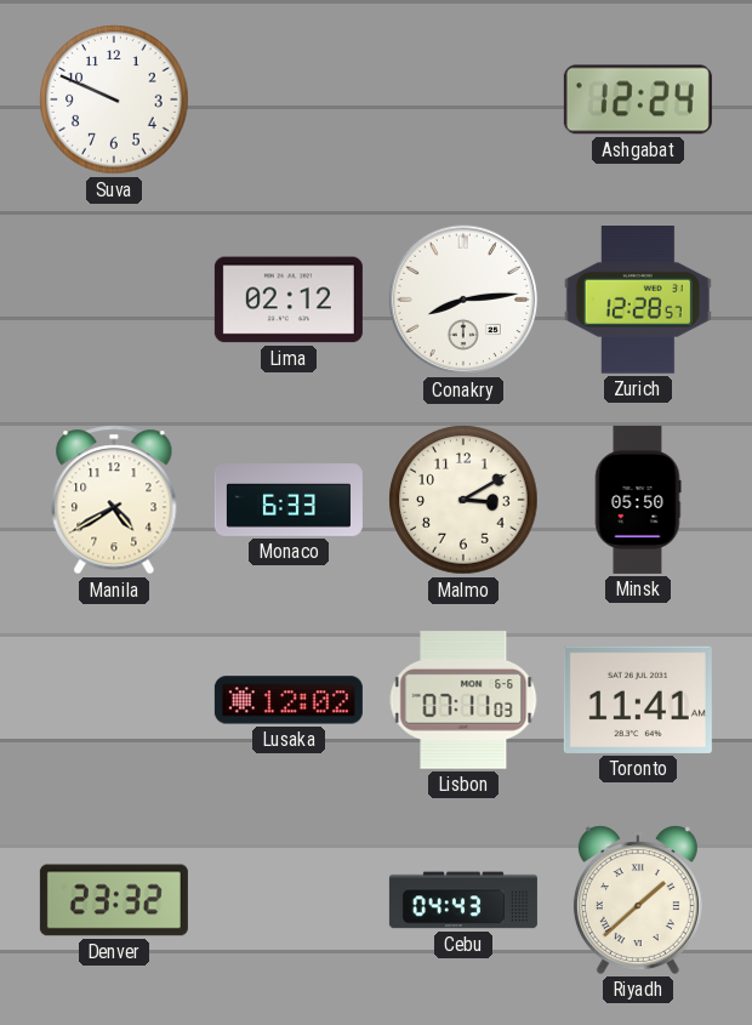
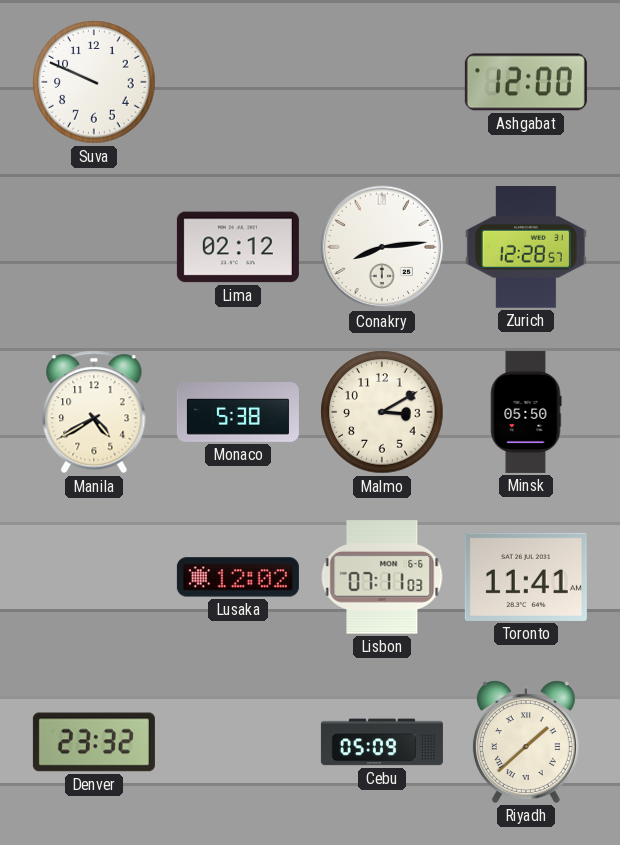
Ashgabat: 12:24 -> 12:00
Monaco: 6:33 -> 5:38
Cebu: 04:43 -> 05:09
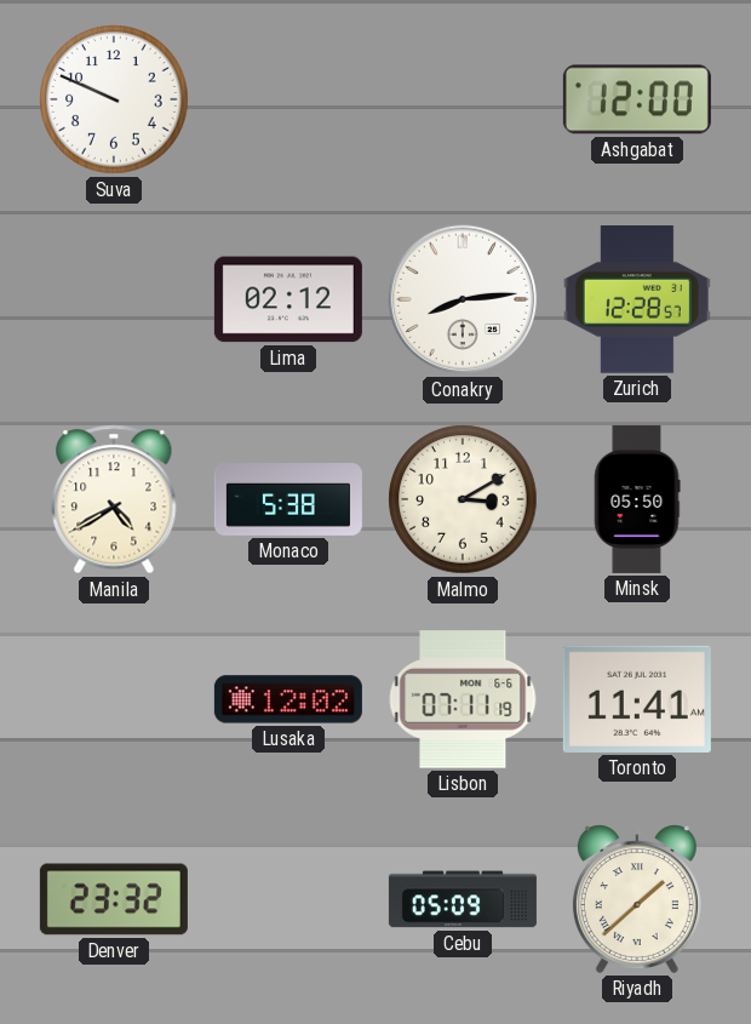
Lisbon: 07:11:03 -> 07:11:19
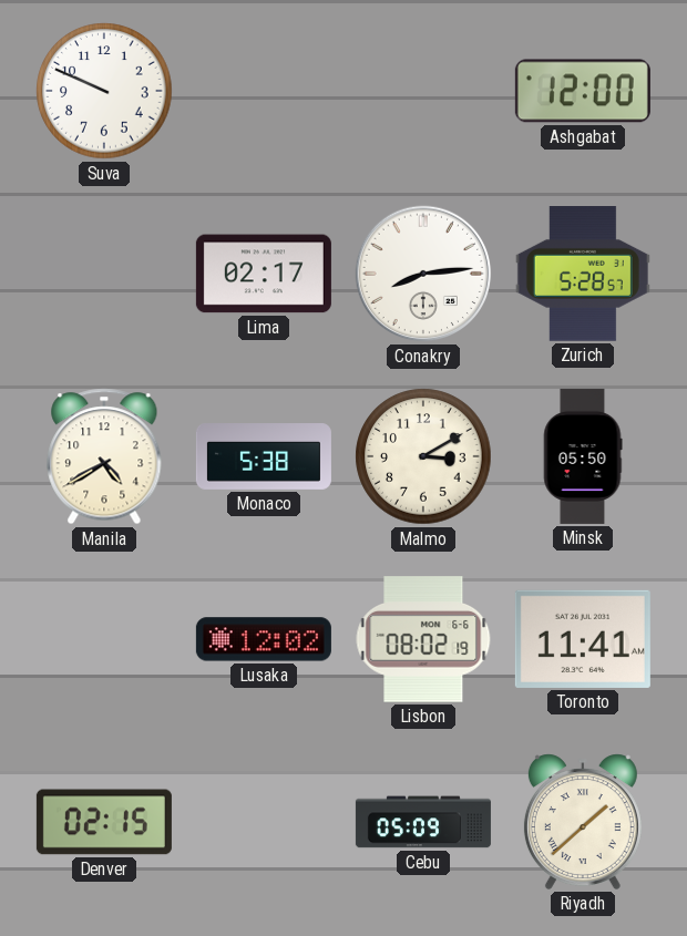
Lima: 02:12 -> 02:17
Zurich: 12:28 -> 5:28
Lisbon: 07:11 -> 08:02
Denver: 23:32 -> 02:15
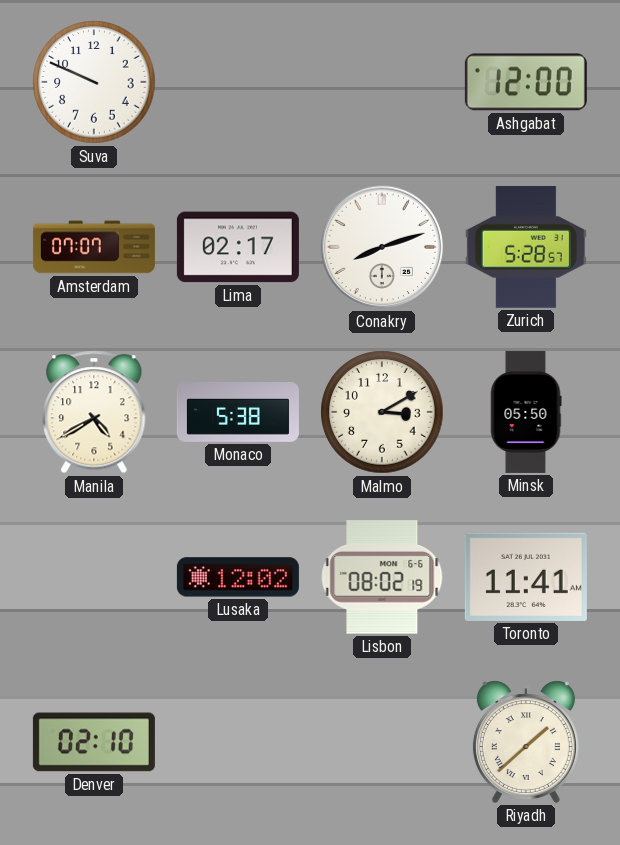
Amsterdam: none -> 07:07
Conakry: 8:14 -> 8:12
Denver: 02:15 -> 02:10
Cebu: 05:09 -> none
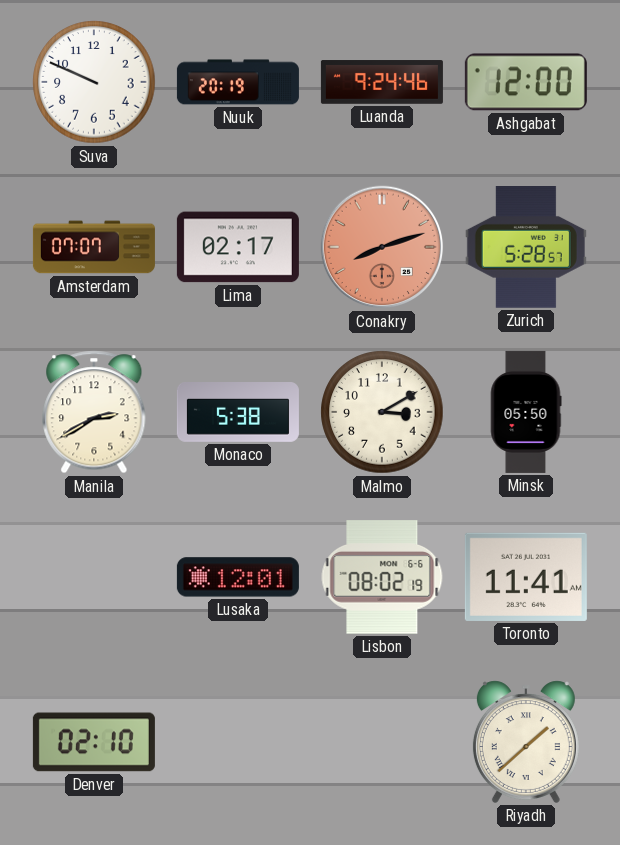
Nuuk: none -> 20:19
Luanda: none -> 9:24
Conakry dial: white -> salmon
Manila: 4:40 -> 2:40
Lusaka: 12:02 -> 12:01
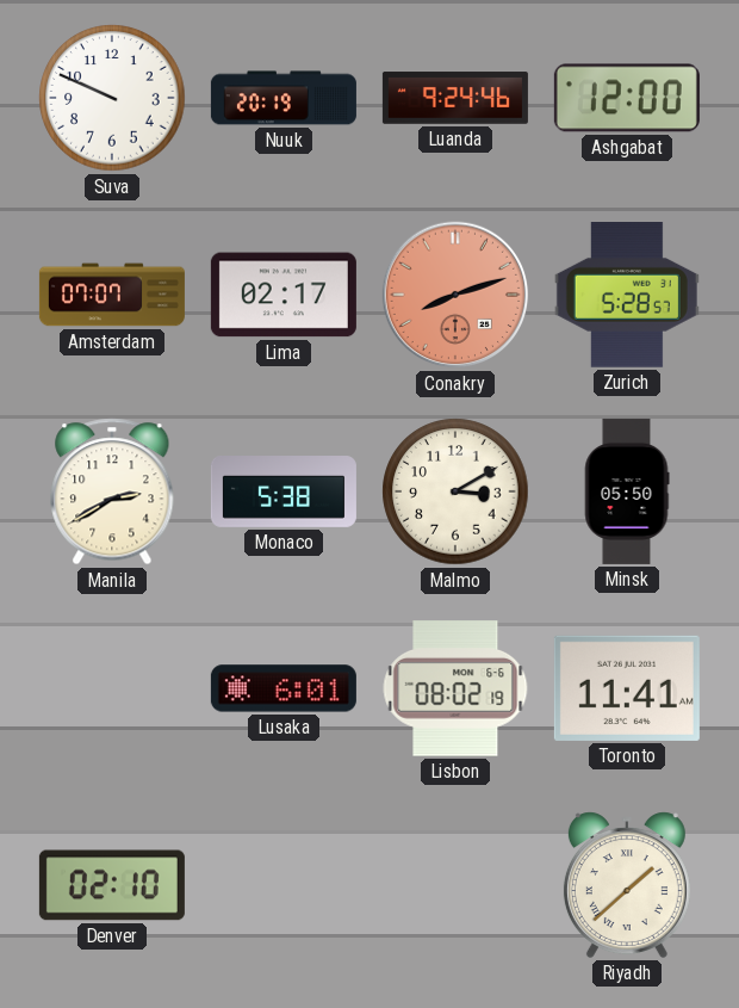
Lusaka: 12:01 -> 6:01
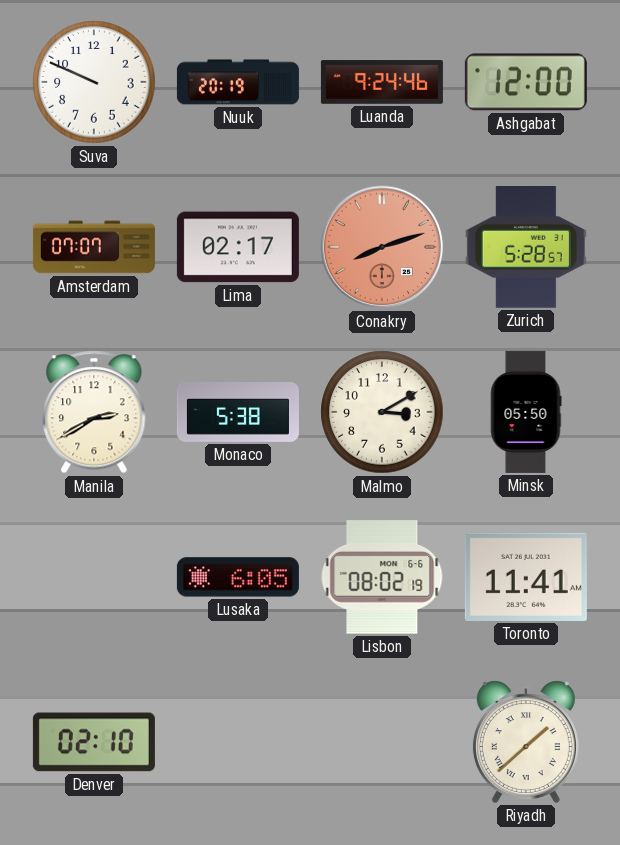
Lusaka: 6:01 -> 6:05
